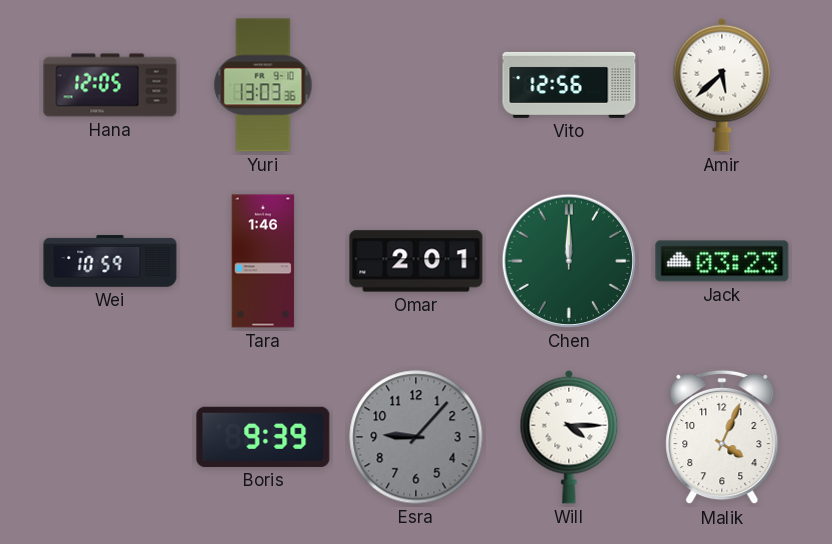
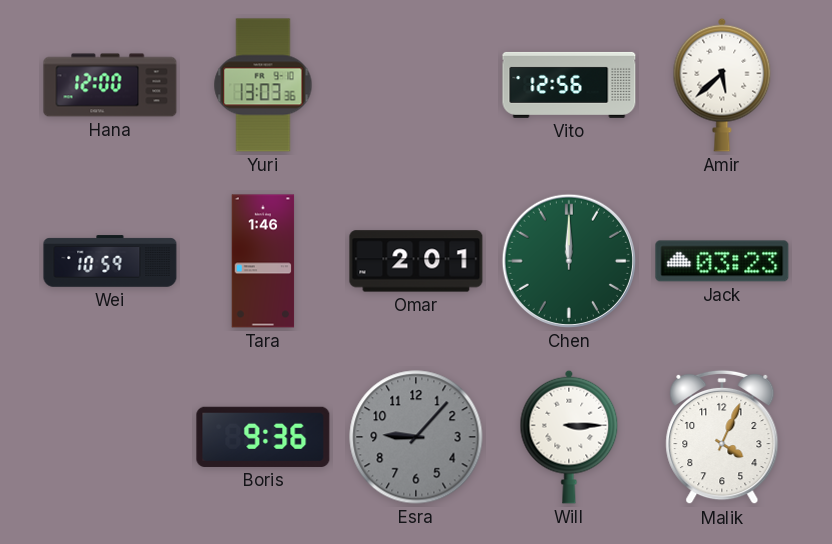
Hana: 12:05 -> 12:00
Boris: 9:39 -> 9:36
Will: 4:15 -> 3:15
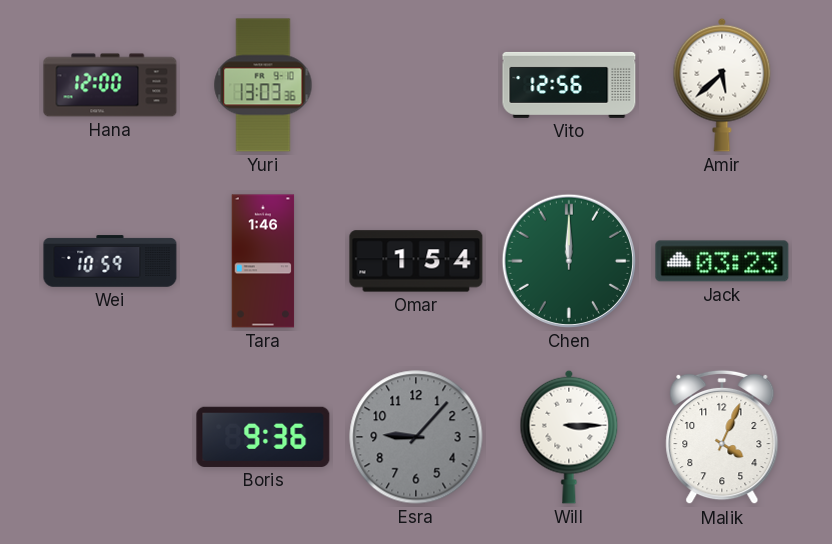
Omar: 2:01 -> 1:54
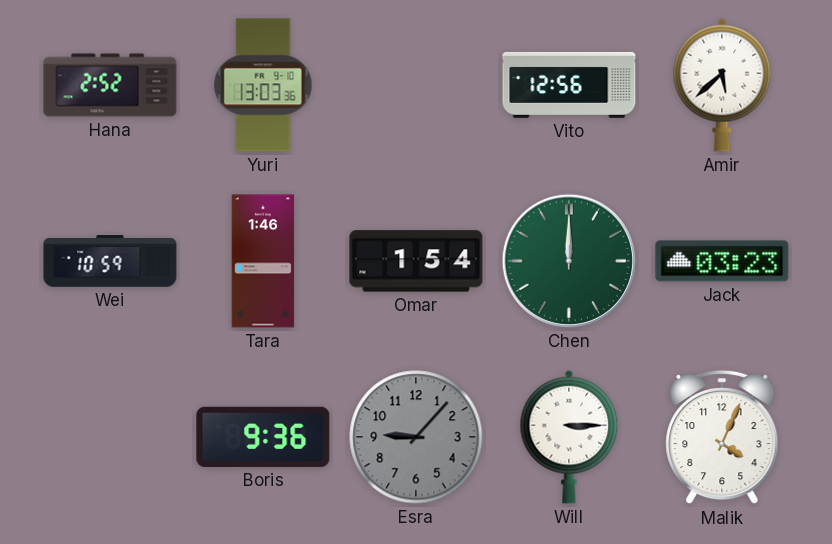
Hana: 12:00 -> 2:52
